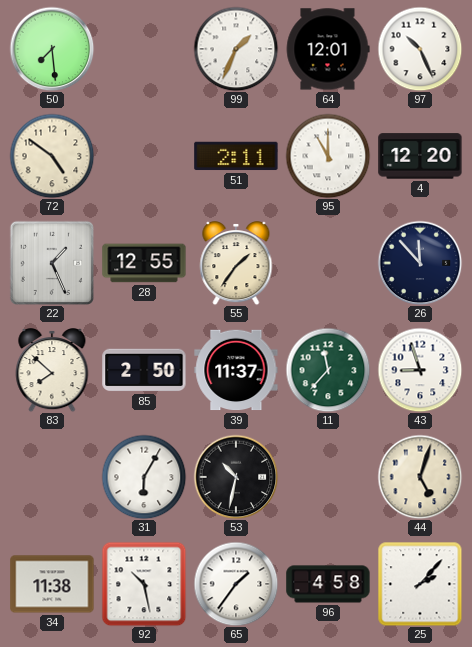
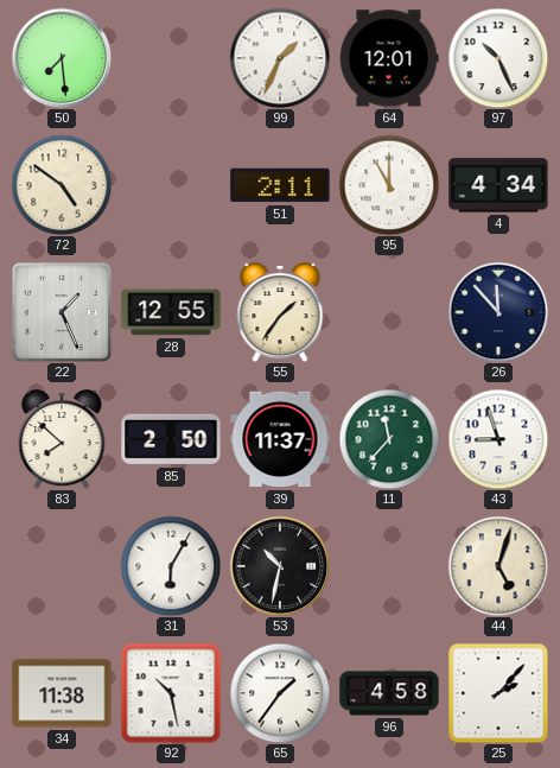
4: 12:20 -> 4:34
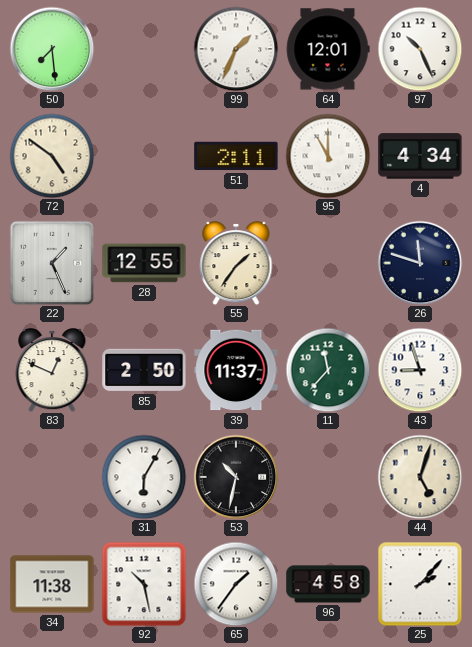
26: 11:53 -> 11:48
83: 7:52 -> 12:49
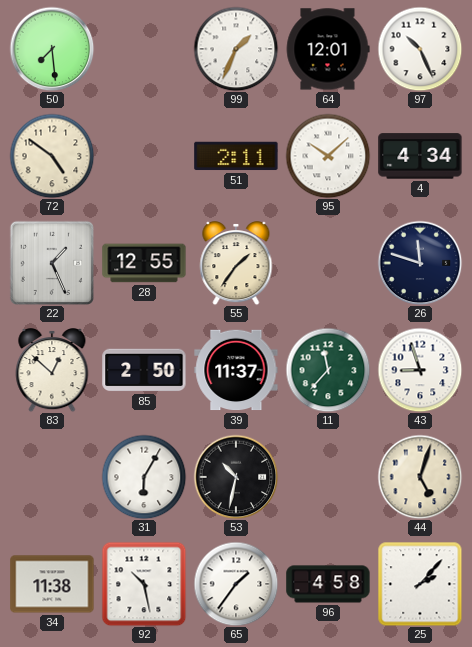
95: 11:00 -> 10:08
83: 12:49 -> 12:52
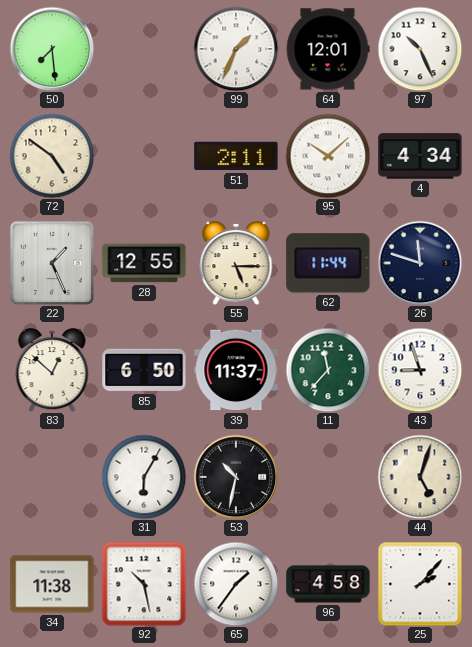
55: 1:36 -> 5:15
62: none -> 11:44
85: 2:50 -> 6:50
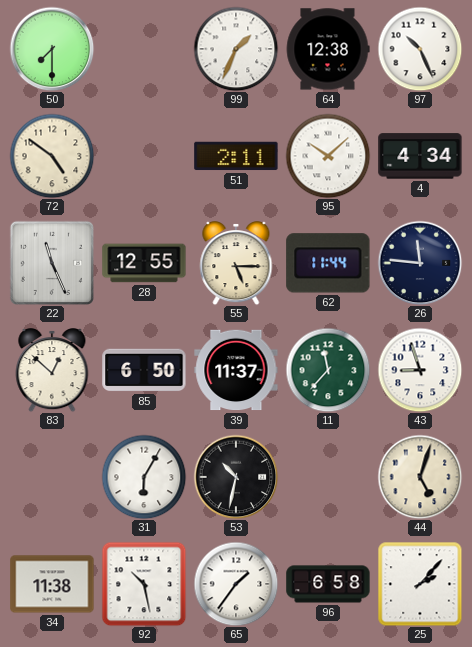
50: 7:29 -> 7:30
64: 12:01 -> 12:38
22: 1:26 -> 11:26
26: 11:48 -> 11:46
96: 4:58 -> 6:58
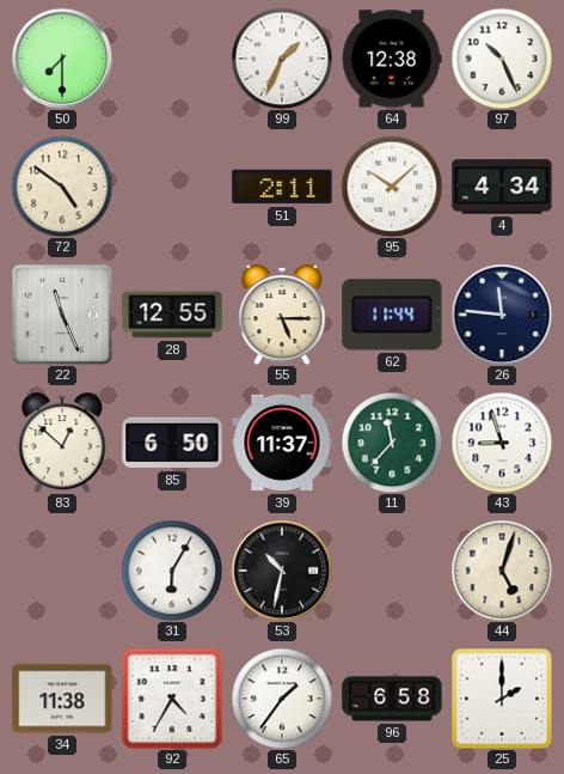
92: 10:28 -> 4:35
25: 2:07 -> 2:00
